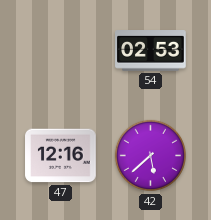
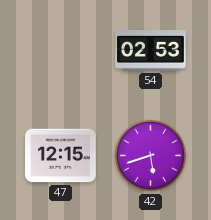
47: 12:16 -> 12:15
42: 5:38 -> 5:42
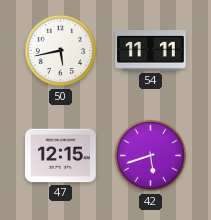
50: none -> 5:43
54: 02:53 -> 11:11
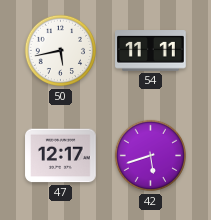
47: 12:15 -> 12:17
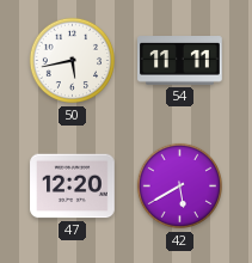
47: 12:17 -> 12:20
42: 5:42 -> 5:40
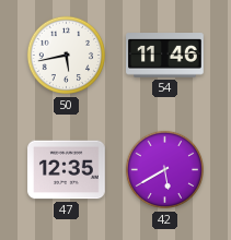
54: 11:11 -> 11:46
47: 12:20 -> 12:35
